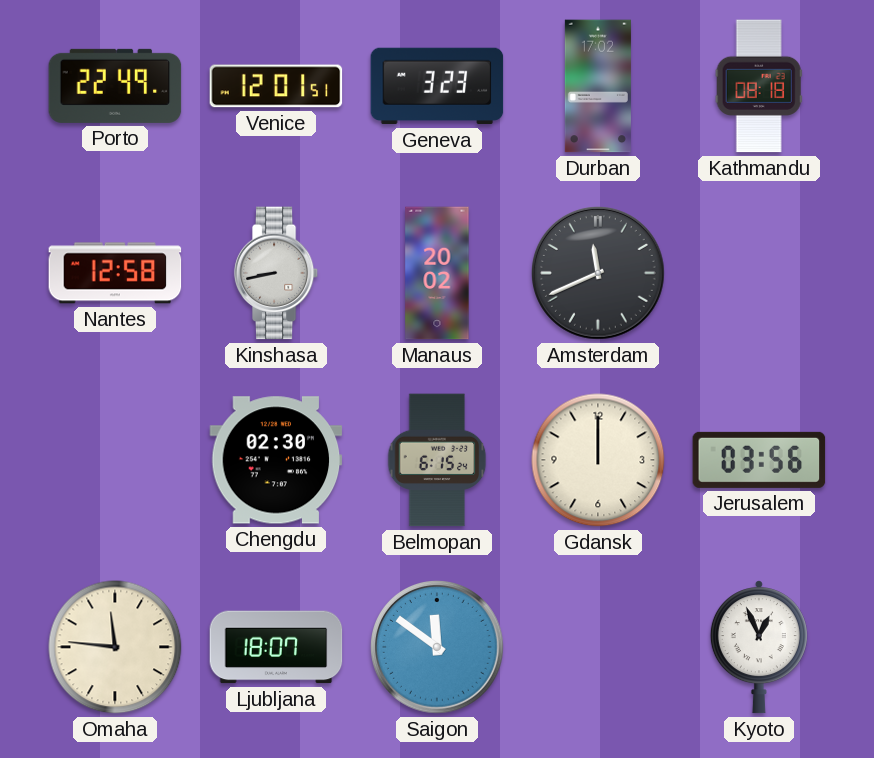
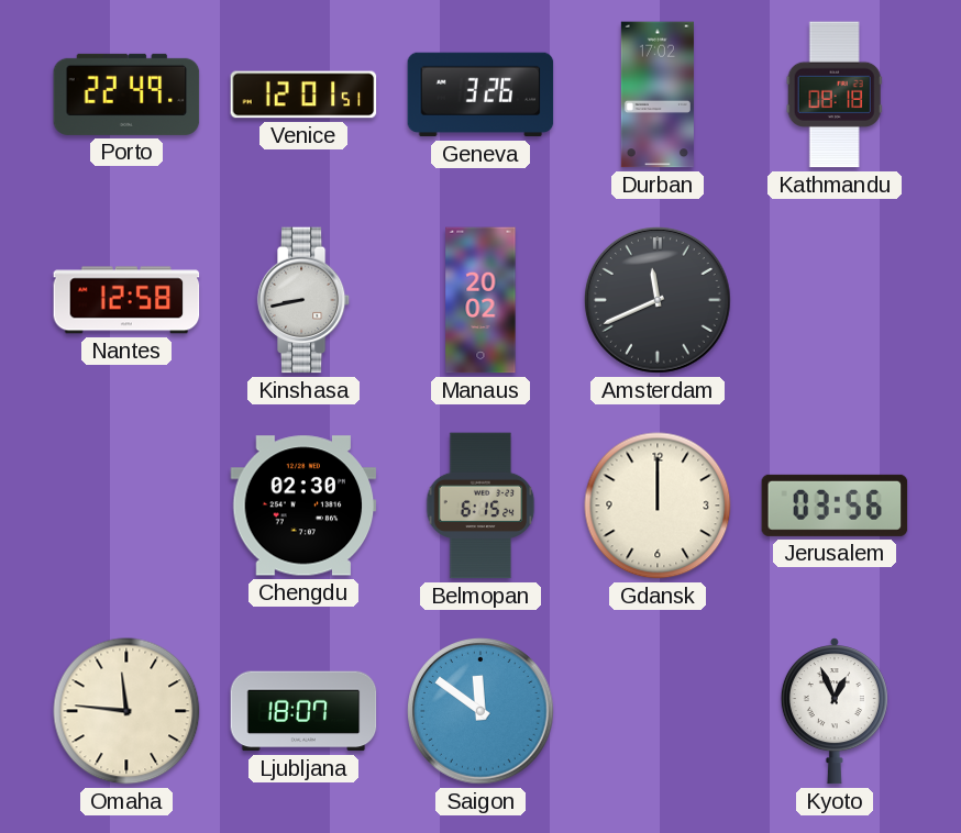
Geneva: 3:23 -> 3:26
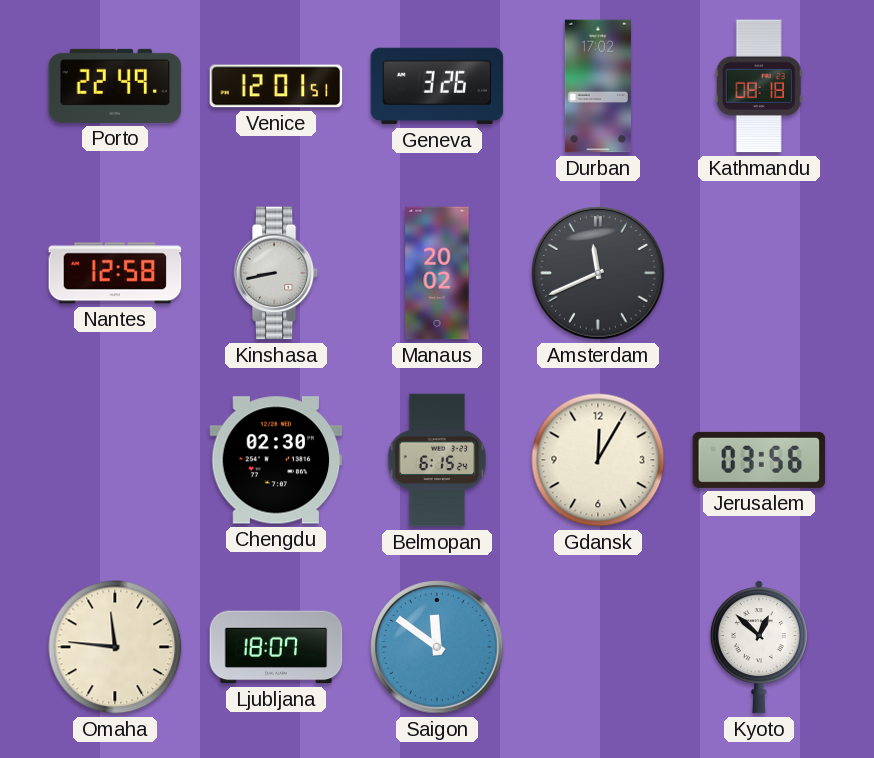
Gdansk: 12:00 -> 12:05
Kyoto: 12:56 -> 12:52
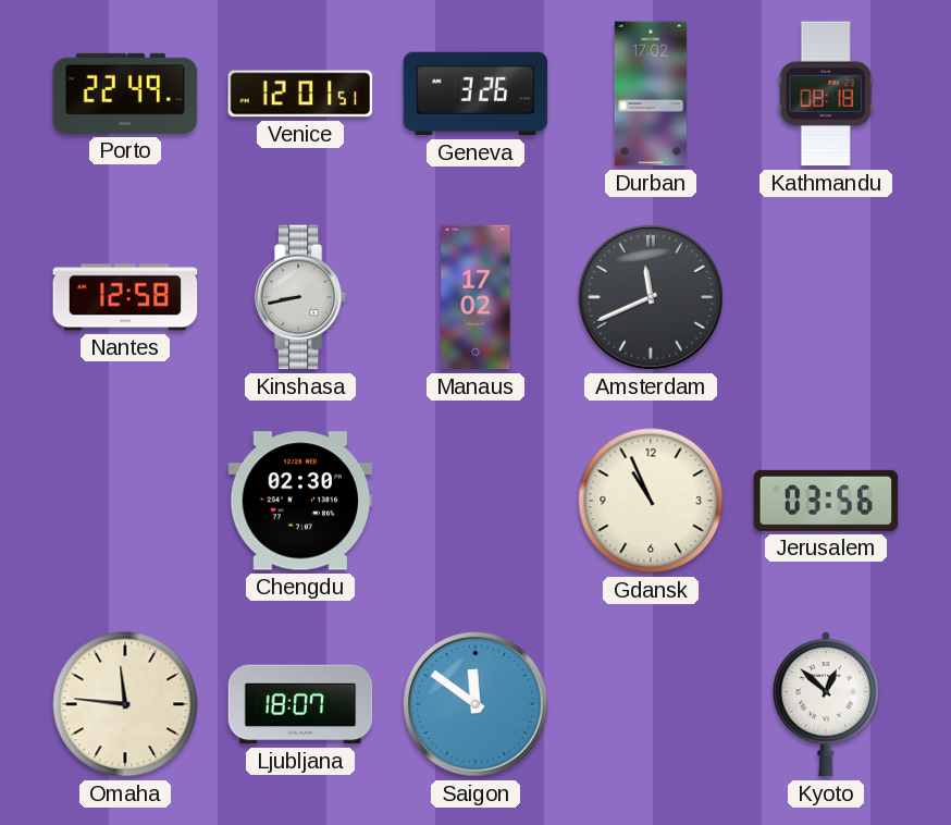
Manaus: 20:02 -> 17:02
Belmopan: 6:15 -> none
Gdansk: 12:05 -> 10:56
